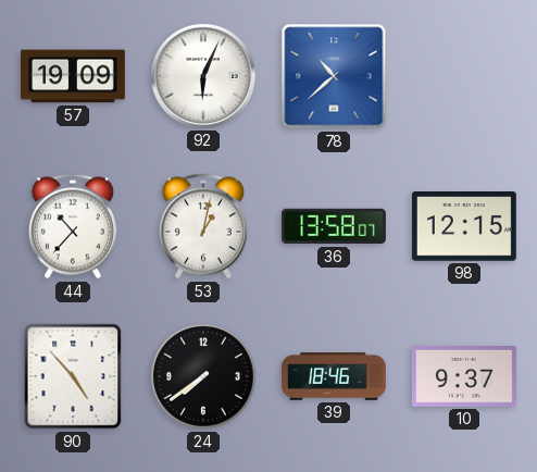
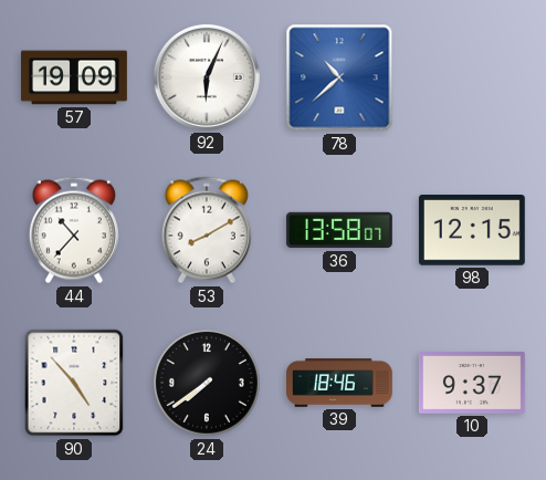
53: 1:02 -> 8:10
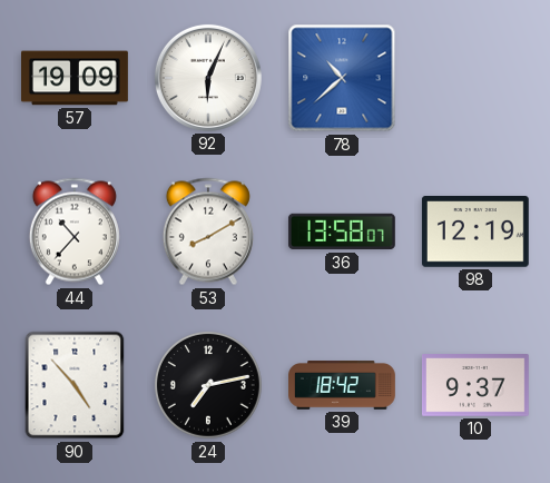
98: 12:15 -> 12:19
24: 7:39 -> 7:13
39: 18:46 -> 18:42
